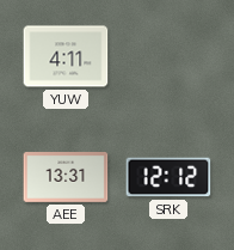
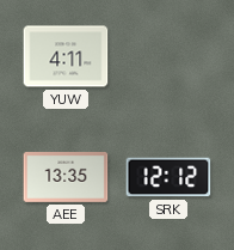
AEE: 13:31 -> 13:35
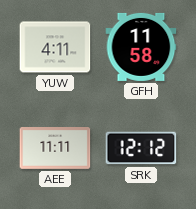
GFH: none -> 11:58
AEE: 13:35 -> 11:11
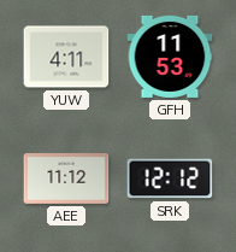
GFH: 11:58 -> 11:53
AEE: 11:11 -> 11:12
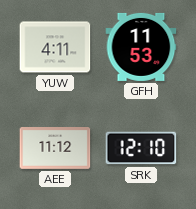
SRK: 12:12 -> 12:10
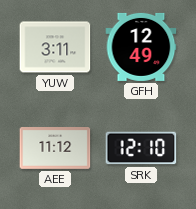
YUW: 4:11 -> 3:11
GFH: 11:53 -> 12:49
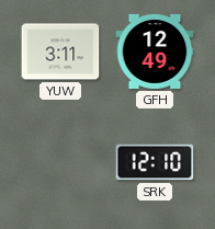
AEE: 11:12 -> none
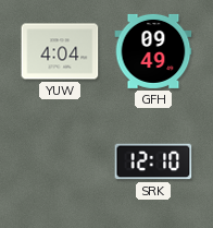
YUW: 3:11 -> 4:04
GFH: 12:49 -> 09:49
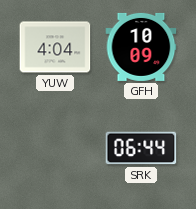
GFH: 09:49 -> 10:09
SRK: 12:10 -> 06:44
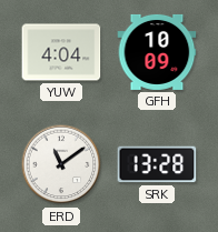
ERD: none -> 11:09
SRK: 06:44 -> 13:28
